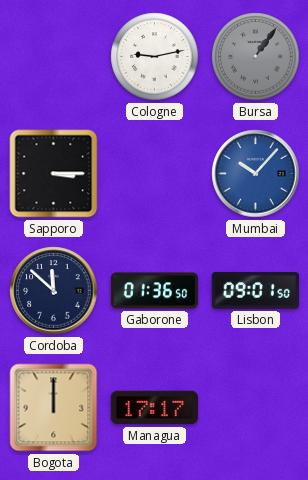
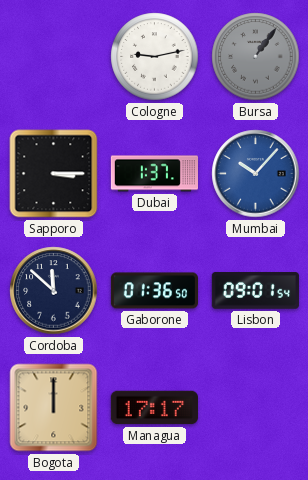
Dubai: none -> 1:37
Lisbon: 09:01:50 -> 09:01:54
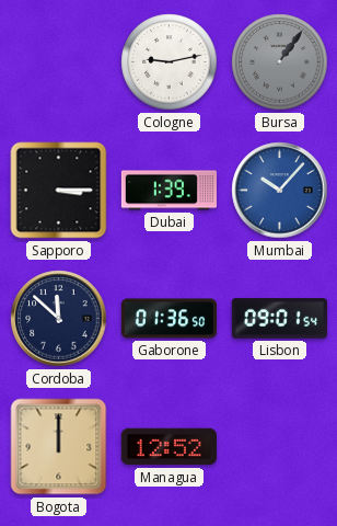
Dubai: 1:37 -> 1:39
Managua: 17:17 -> 12:52
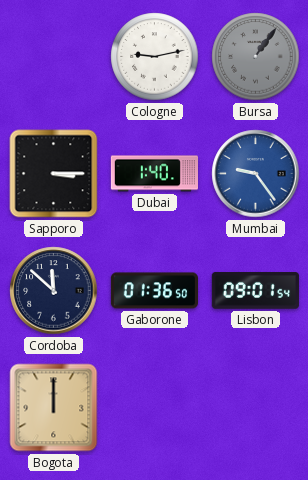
Dubai: 1:39 -> 1:40
Mumbai: 10:07 -> 9:24
Managua: 12:52 -> none
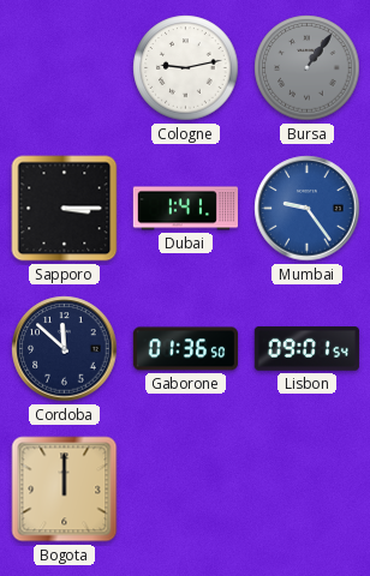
Dubai: 1:40 -> 1:41
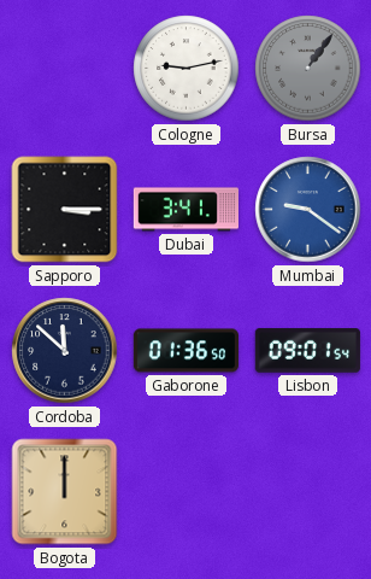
Dubai: 1:41 -> 3:41
Mumbai: 9:24 -> 9:21
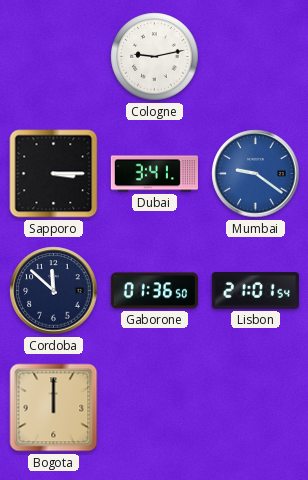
Bursa: 1:06 -> none
Lisbon: 09:01 -> 21:01
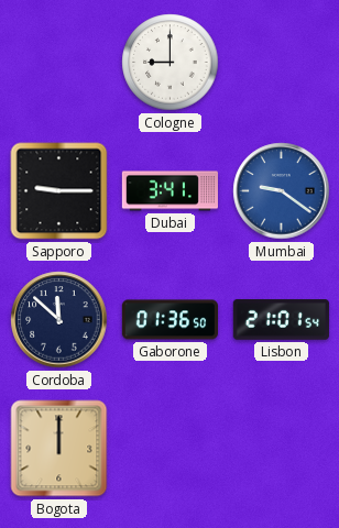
Cologne: 9:13 -> 9:00
Sapporo: 3:15 -> 9:15
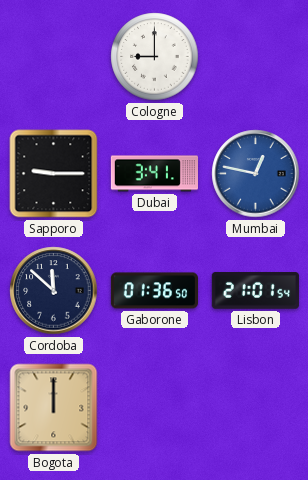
Mumbai: 9:21 -> 12:47
